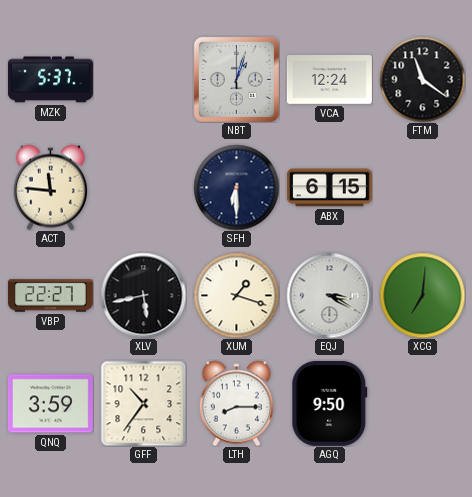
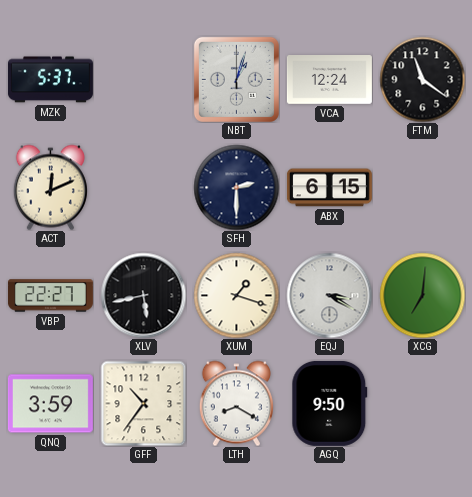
ACT: 11:46 -> 12:11
SFH: 6:30 -> 2:30
LTH: 8:15 -> 8:20
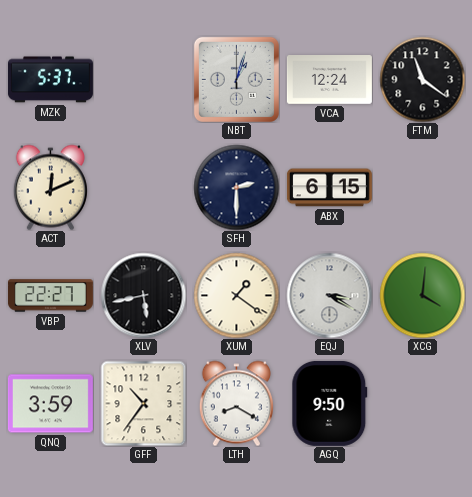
XUM: 1:18 -> 1:21
XCG: 7:01 -> 4:01
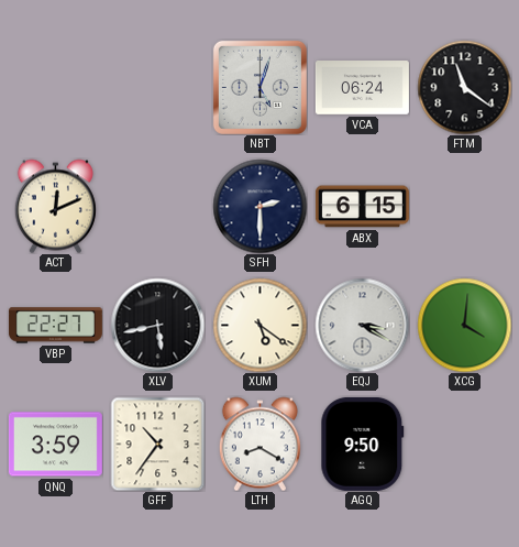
MZK: 5:37 -> none
NBT: 1:03 -> 5:03
VCA: 12:24 -> 06:24
XUM: 1:21 -> 5:21
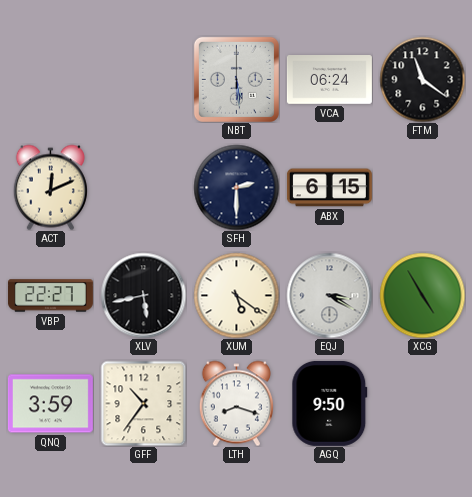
NBT: 5:03 -> 5:29
XCG: 4:01 -> 4:55
LTH: 8:20 -> 8:18
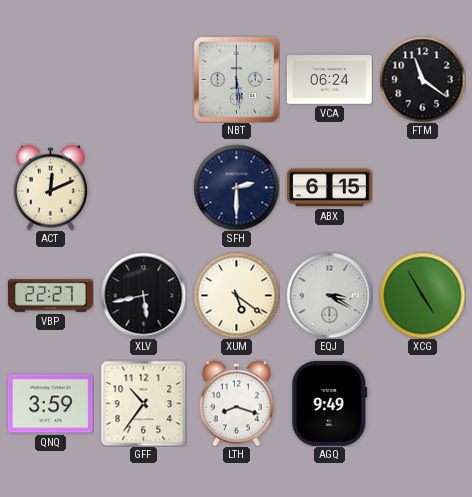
AGQ: 9:50 -> 9:49
